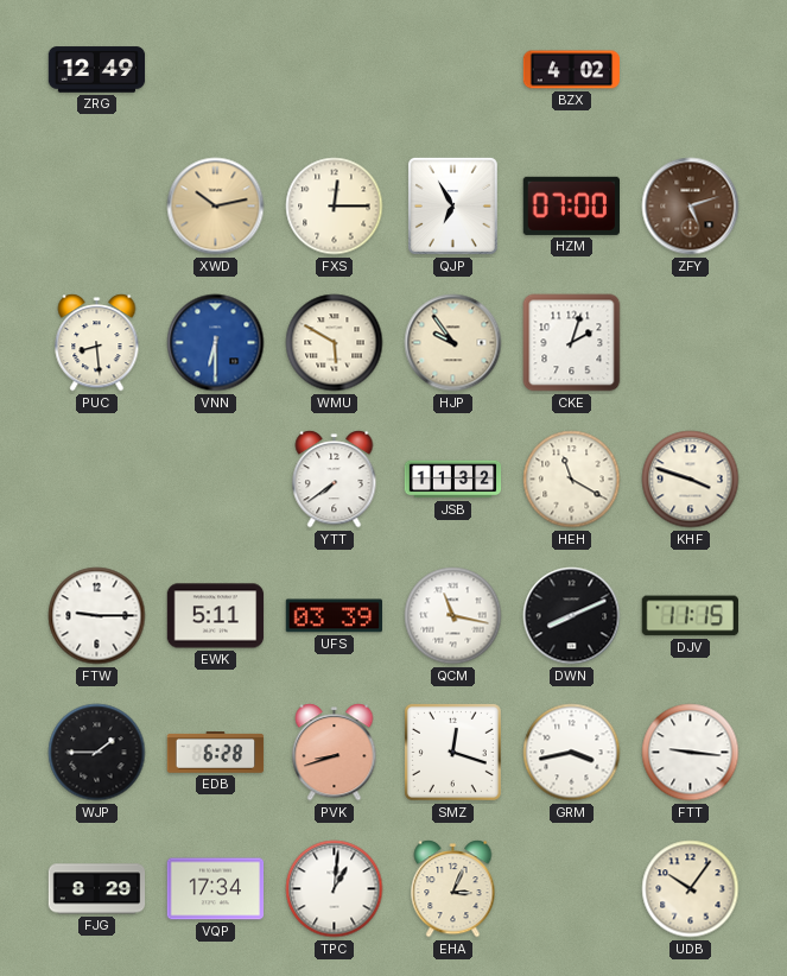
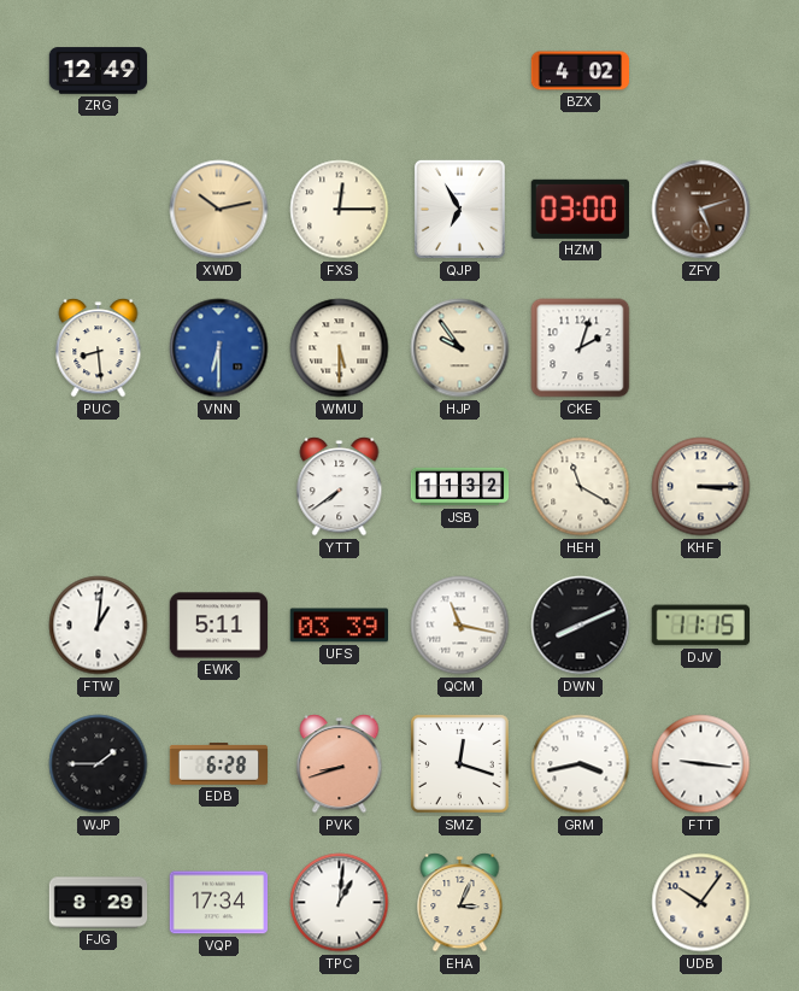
HZM: 07:00 -> 03:00
WMU: 5:50 -> 5:30
KHF: 3:48 -> 3:15
FTW: 9:15 -> 1:01
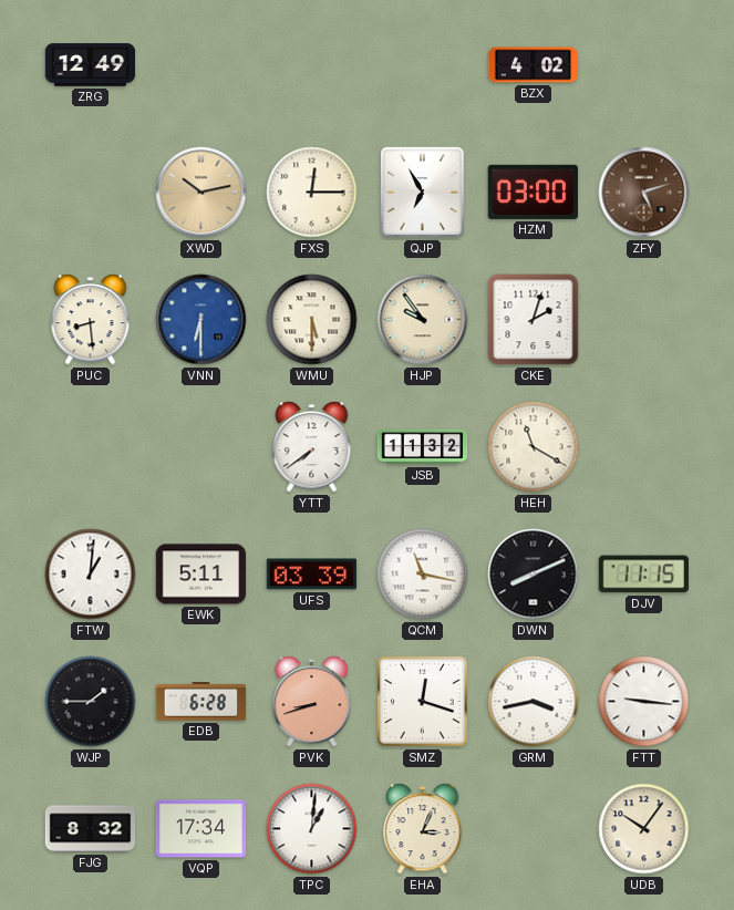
KHF: 3:15 -> none
FJG: 8:29 -> 8:32
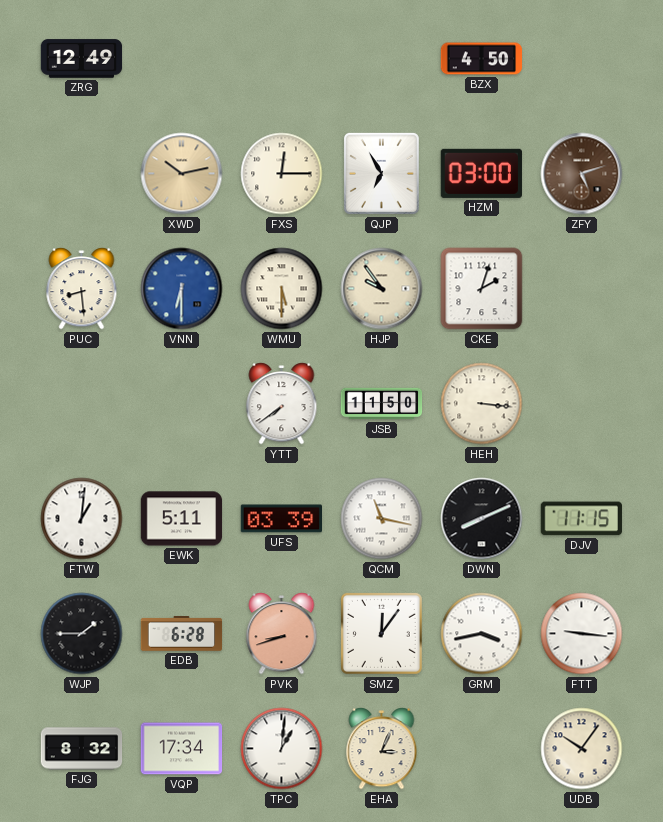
BZX: 4:02 -> 4:50
JSB: 11:32 -> 11:50
HEH: 11:20 -> 3:16
SMZ: 12:18 -> 12:06
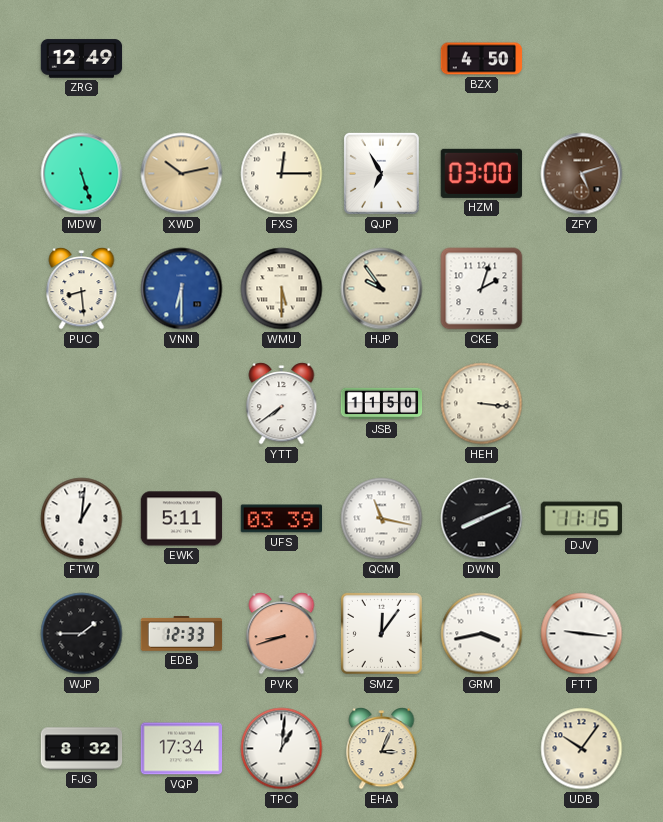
MDW: none -> 5:27
EDB: 6:28 -> 12:33
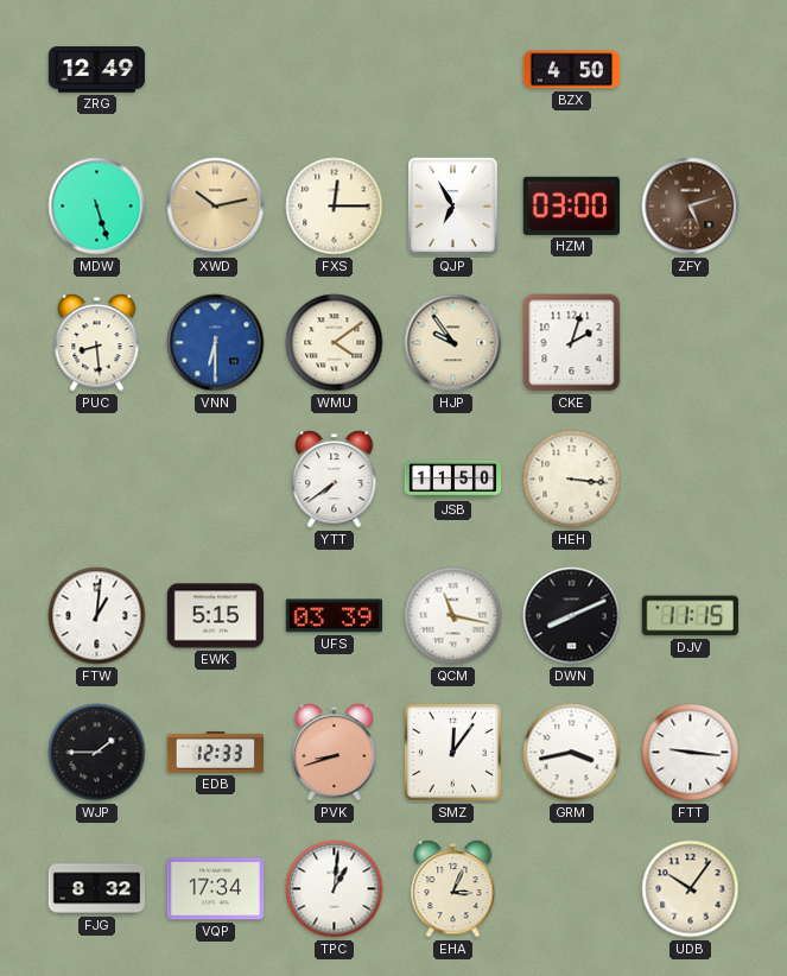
WMU: 5:30 -> 4:09
EWK: 5:11 -> 5:15
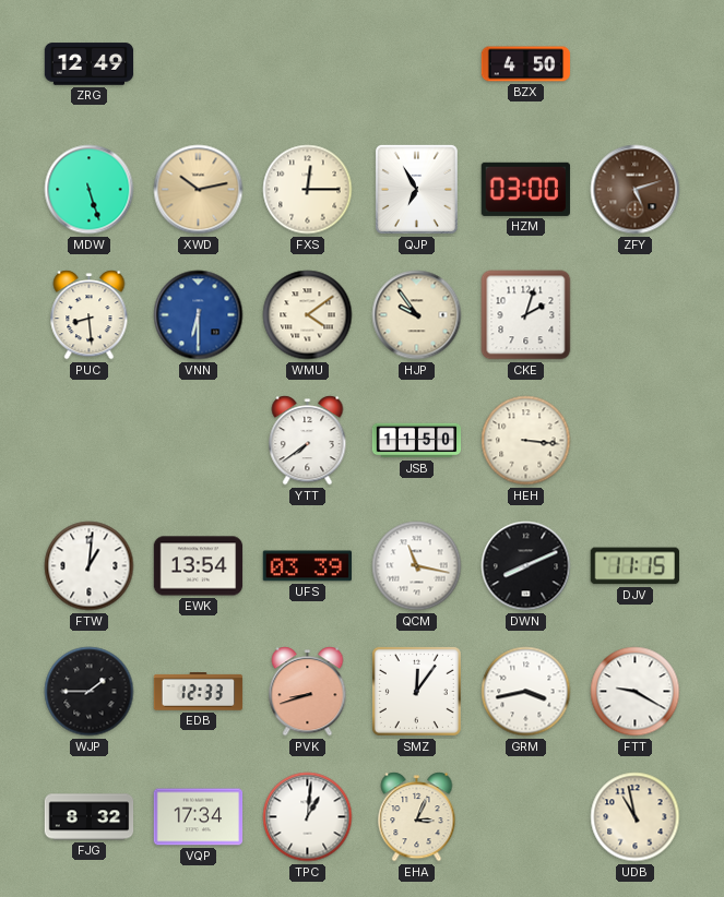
EWK: 5:15 -> 13:54
FTT: 9:16 -> 9:20
UDB: 10:06 -> 10:58
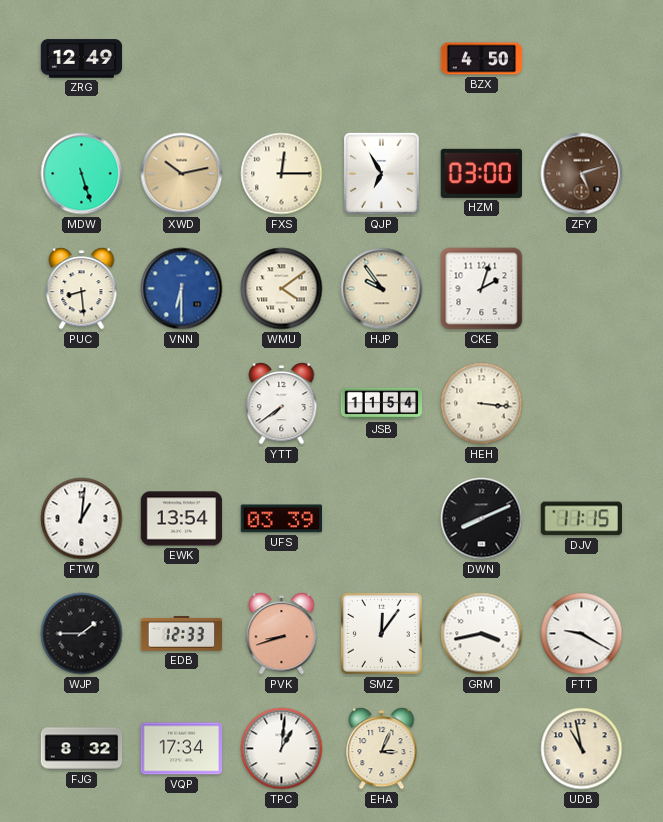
JSB: 11:50 -> 11:54
QCM: 11:17 -> none
